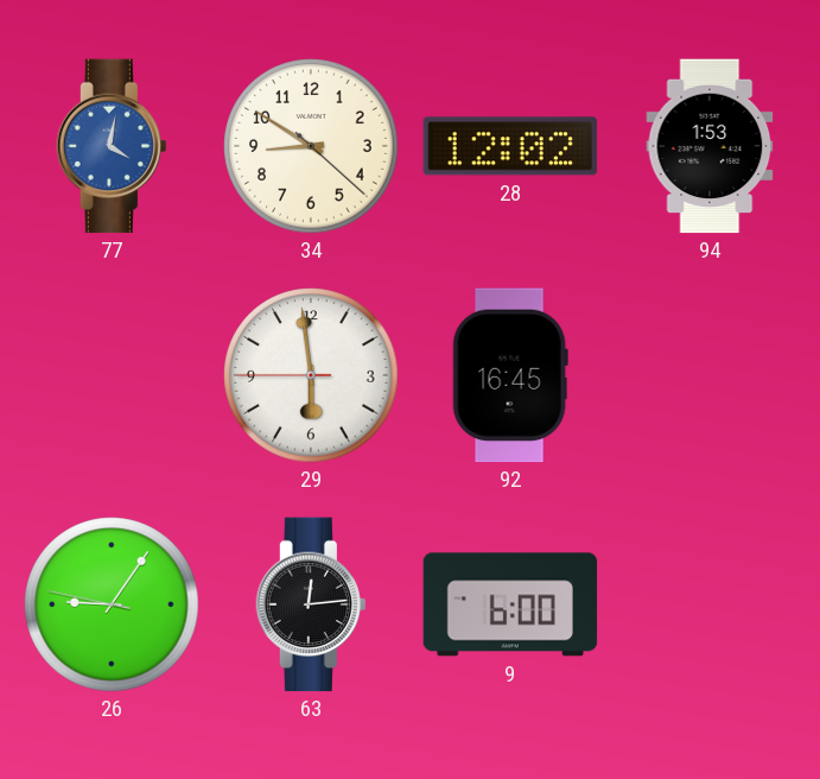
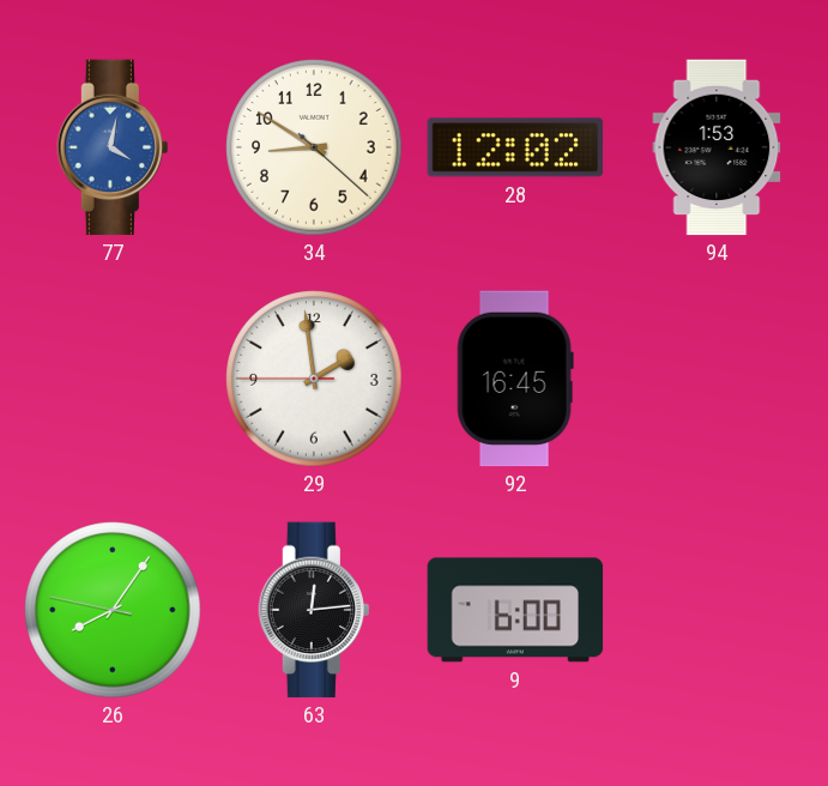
29: 5:58 -> 1:58
26: 9:05 -> 8:05
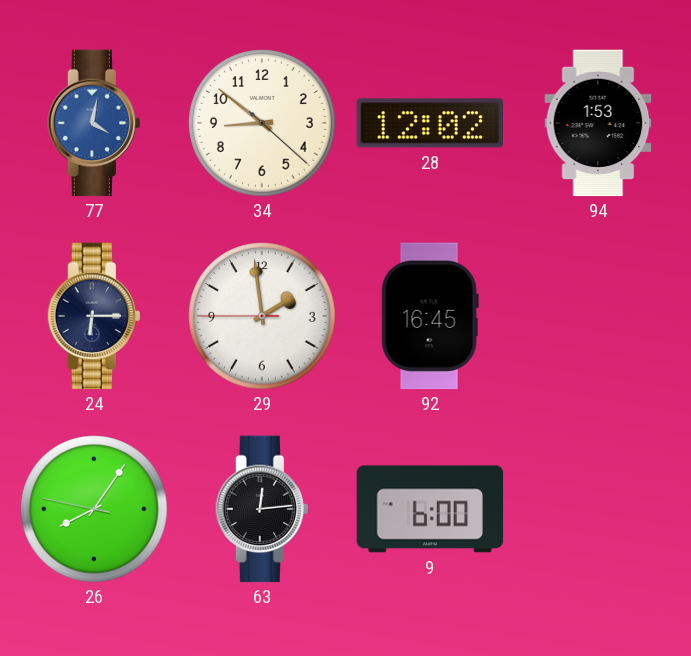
34: 8:50 -> 8:51
24: none -> 6:15
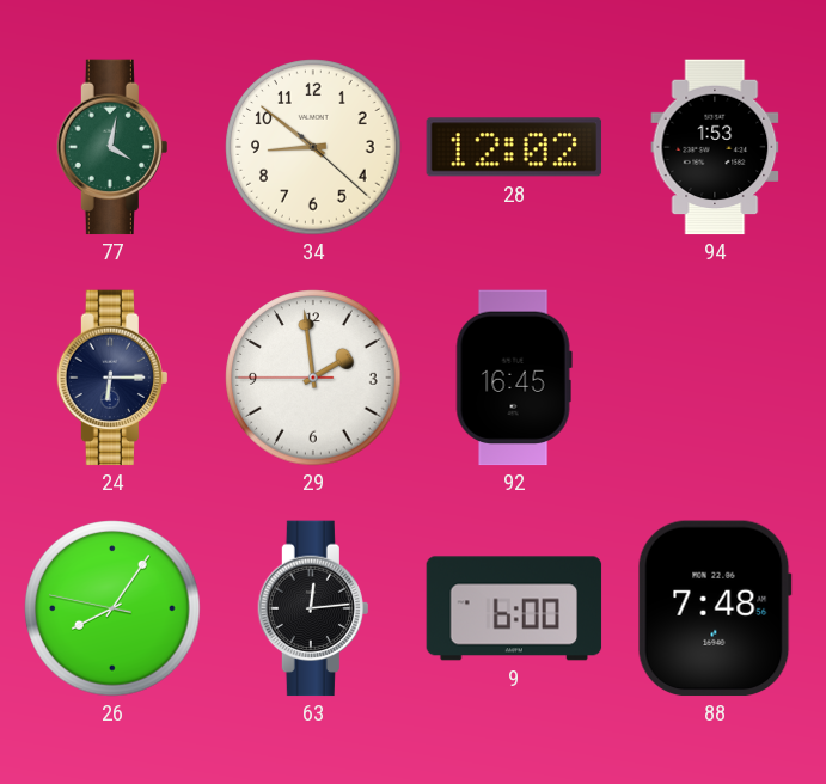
77 dial: blue -> green
88: none -> 7:48
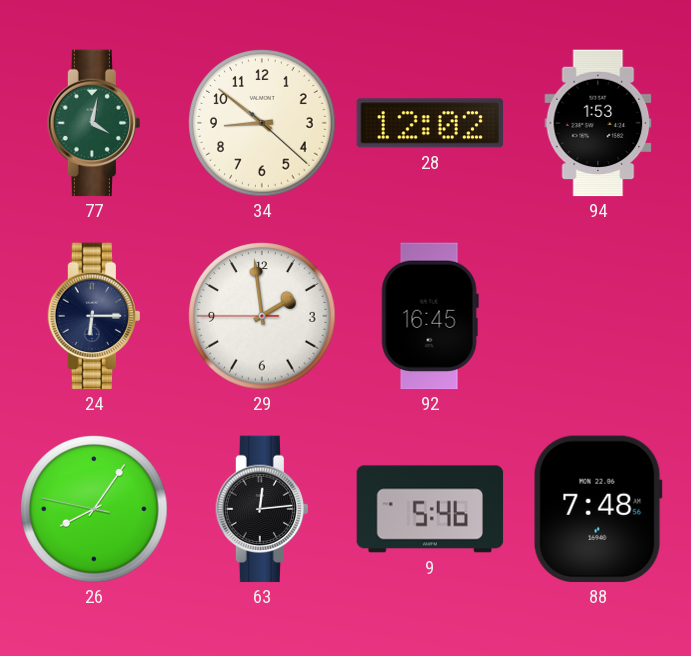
9: 6:00 -> 5:46
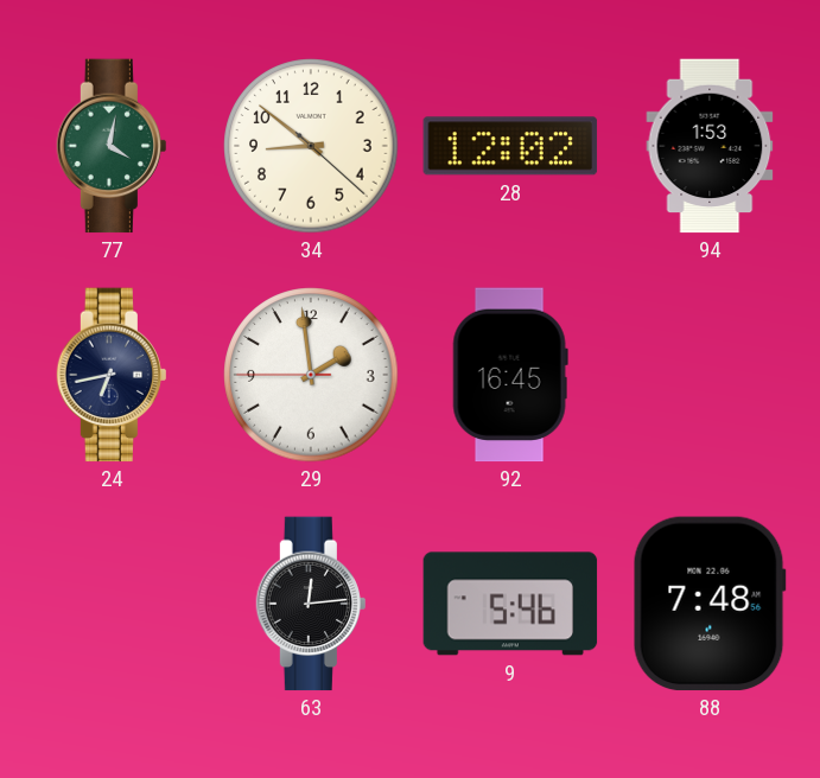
24: 6:15 -> 6:43
26: 8:05 -> none
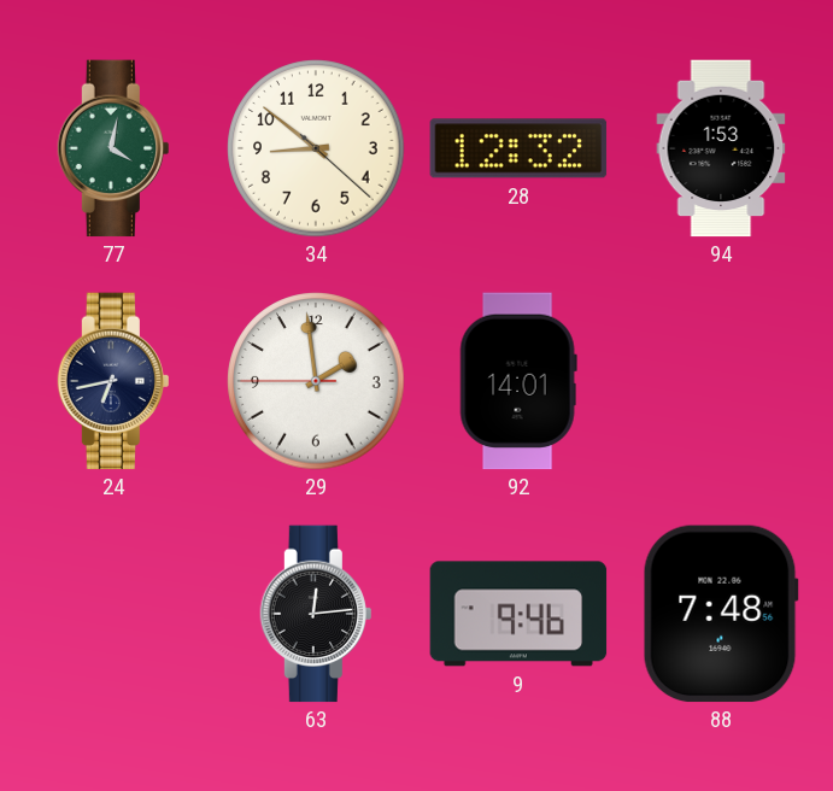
28: 12:02 -> 12:32
92: 16:45 -> 14:01
9: 5:46 -> 9:46
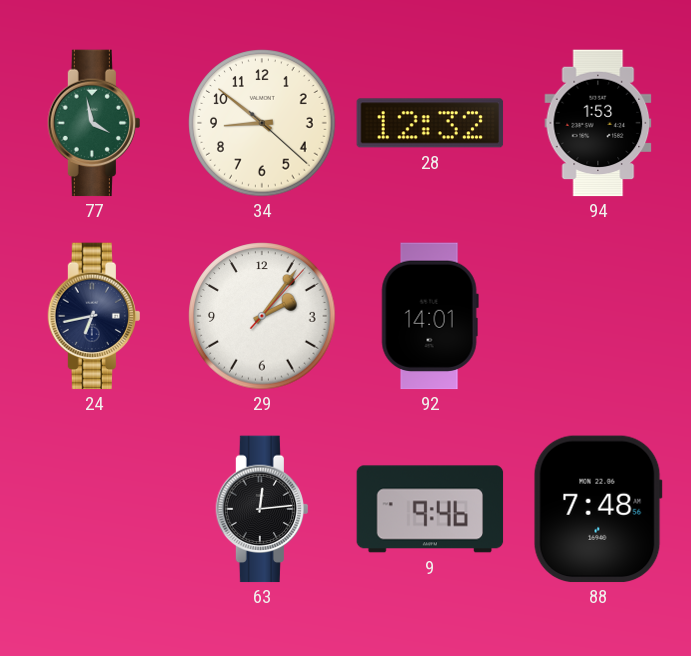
77: 4:02 -> 3:58
29: 1:58 -> 2:06
